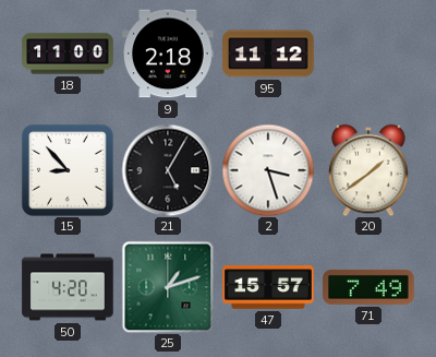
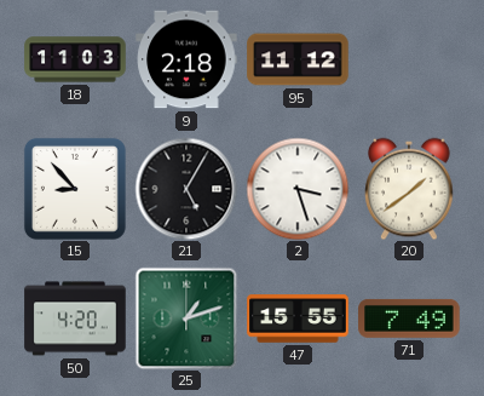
18: 11:00 -> 11:03
47: 15:57 -> 15:55
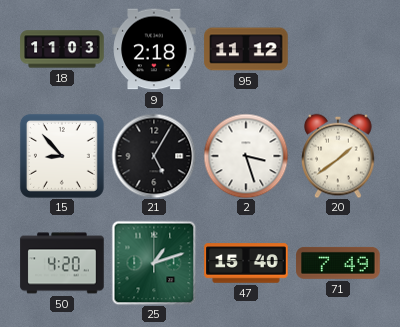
47: 15:55 -> 15:40
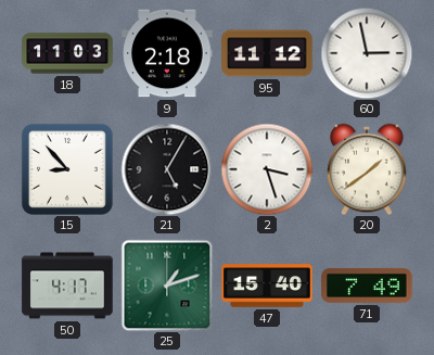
60: none -> 2:58
50: 4:20 -> 4:17
